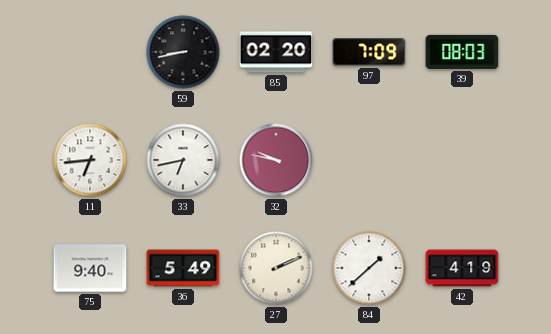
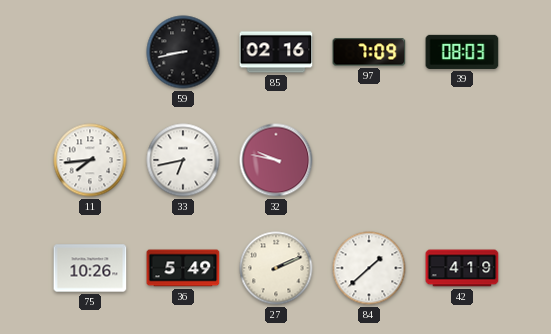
85: 02:20 -> 02:16
11: 6:44 -> 7:44
75: 9:40 -> 10:26
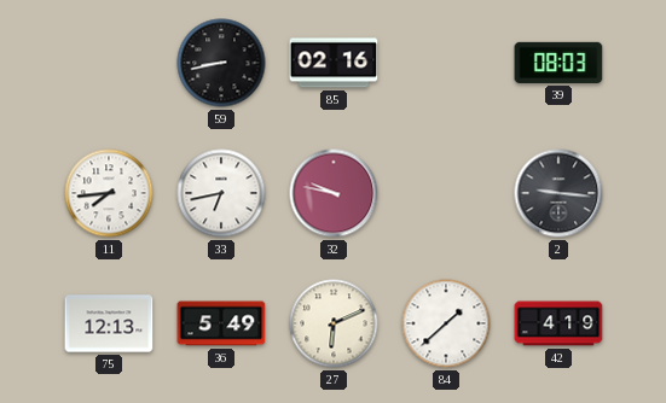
97: 7:09 -> none
2: none -> 9:16
75: 10:26 -> 12:13
27: 2:11 -> 6:11
